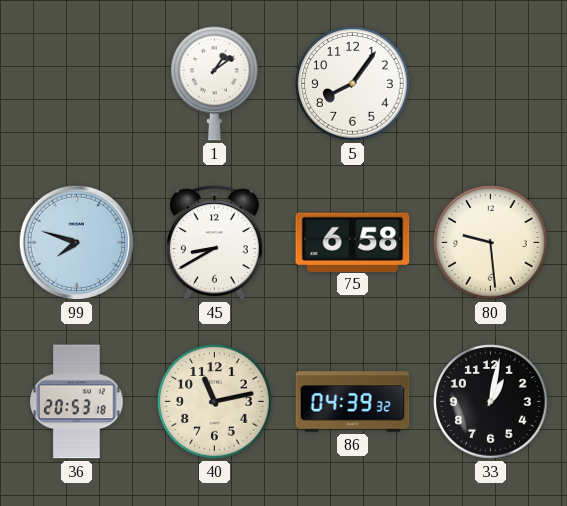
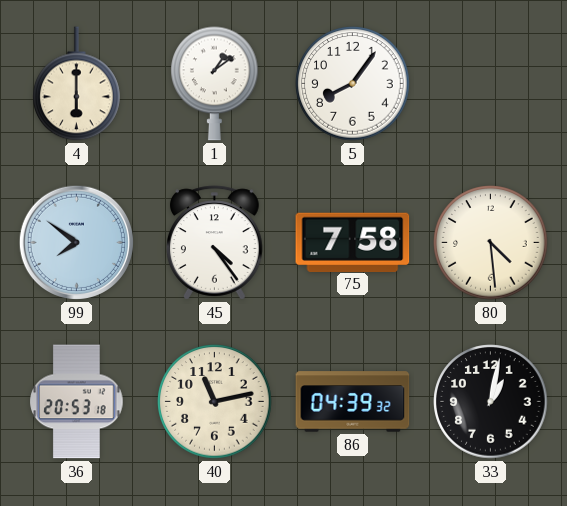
4: none -> 6:00
99: 7:48 -> 7:51
45: 8:40 -> 4:24
75: 6:58 -> 7:58
80: 9:29 -> 4:29
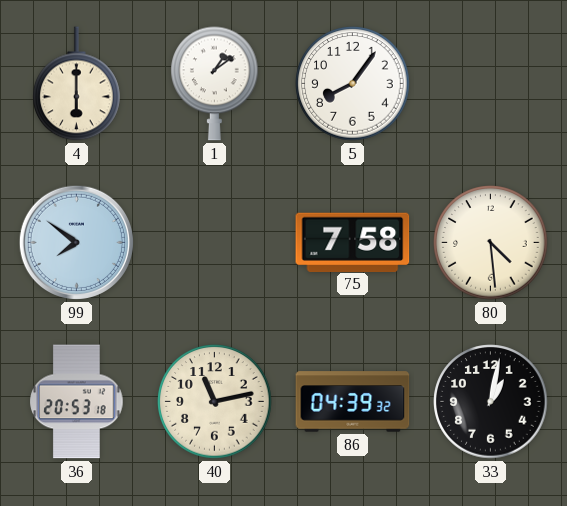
45: 4:24 -> none
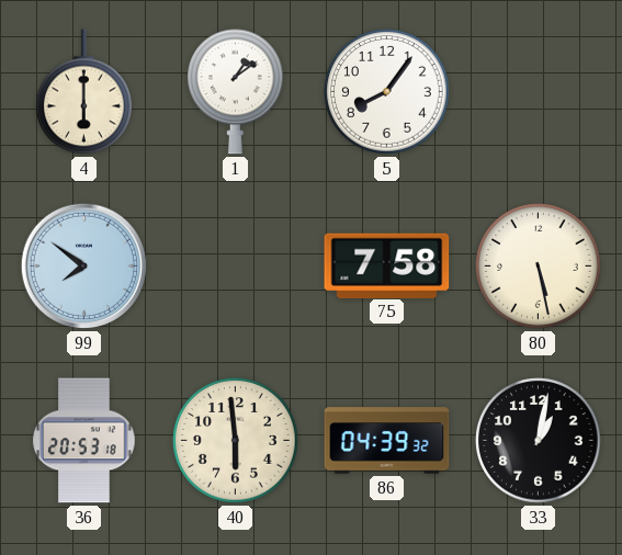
80: 4:29 -> 5:28
40: 11:13 -> 5:59
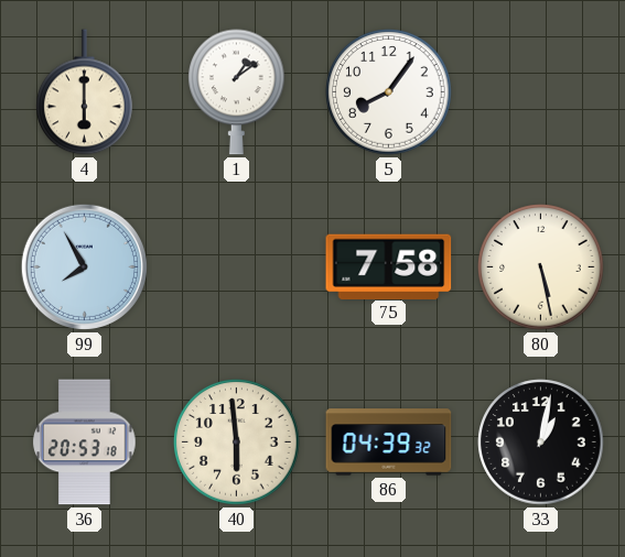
99: 7:51 -> 7:55
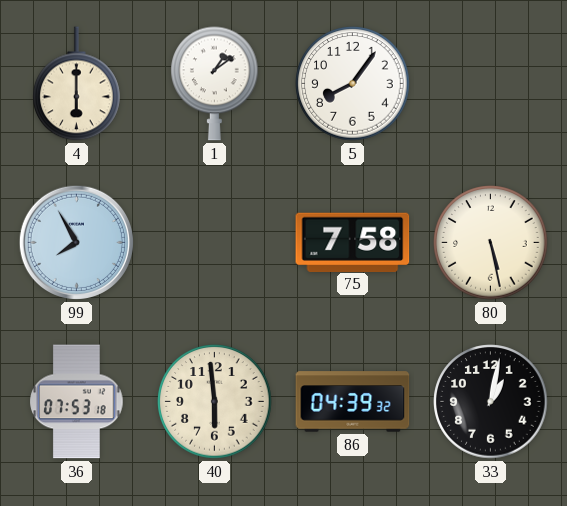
36: 20:53 -> 07:53
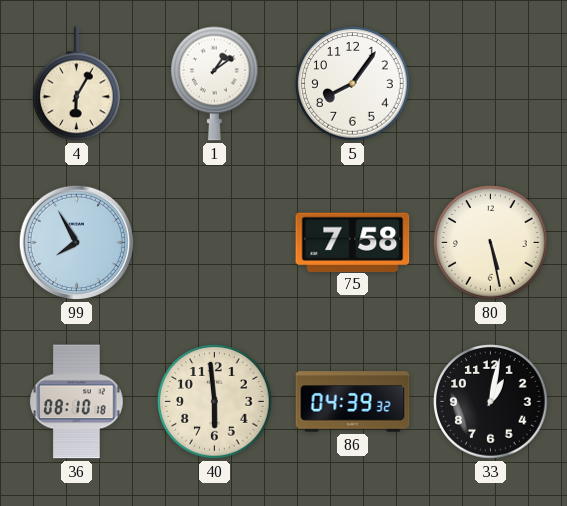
4: 6:00 -> 6:05
36: 07:53 -> 08:10
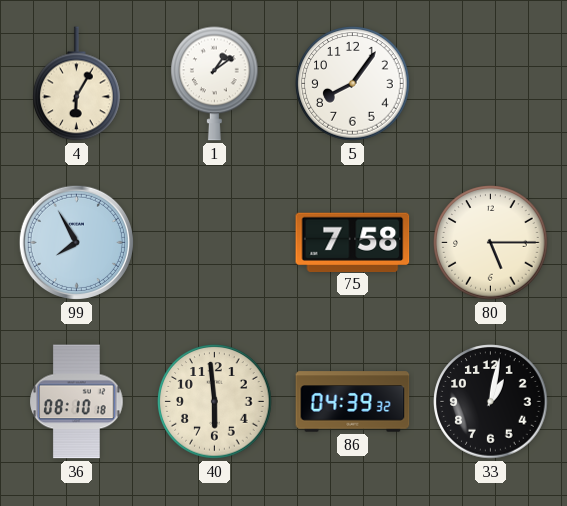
80: 5:28 -> 5:15
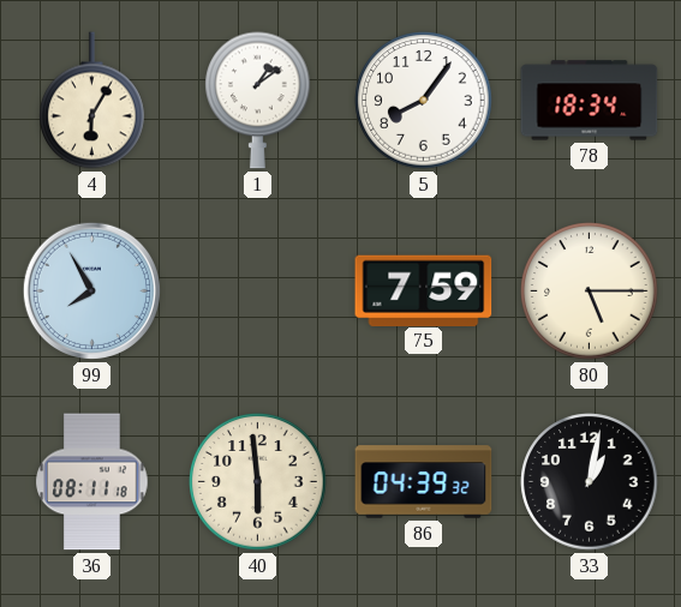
78: none -> 18:34
75: 7:58 -> 7:59
36: 08:10 -> 08:11
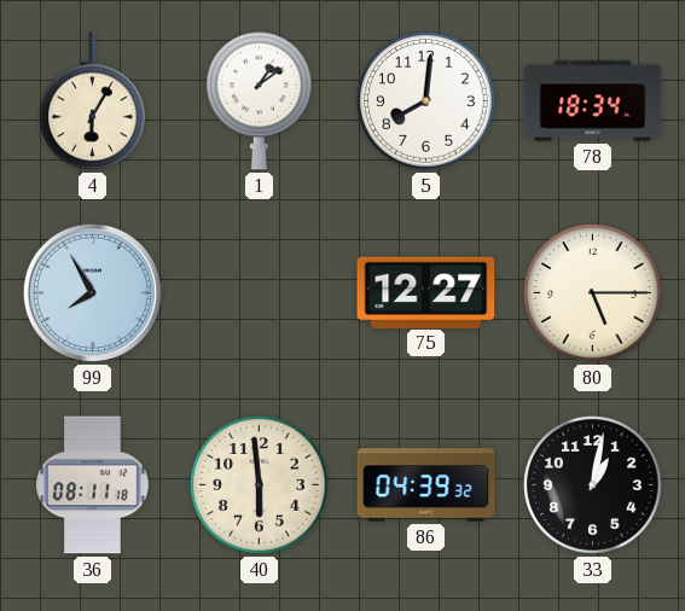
5: 8:06 -> 8:01
75: 7:59 -> 12:27
